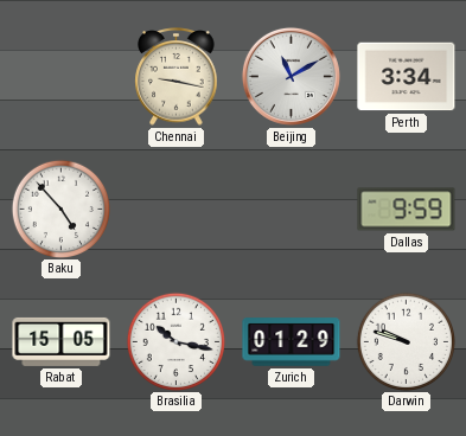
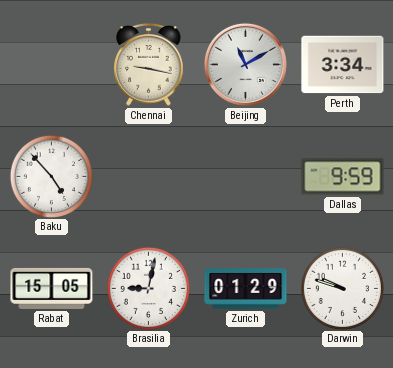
Brasilia: 10:17 -> 9:02
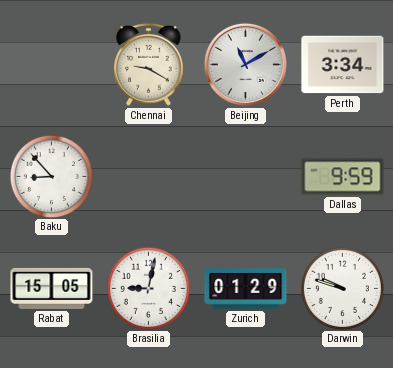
Chennai: 9:17 -> 9:20
Baku: 4:53 -> 8:53
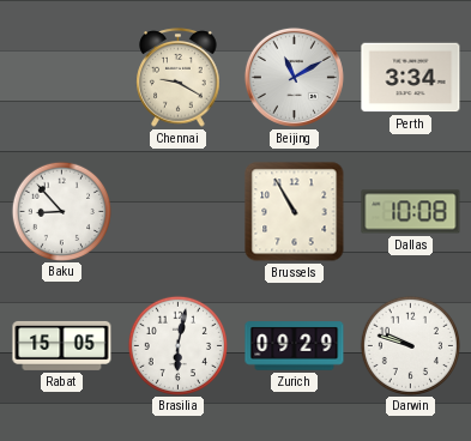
Brussels: none -> 10:55
Dallas: 9:59 -> 10:08
Brasilia: 9:02 -> 6:02
Zurich: 01:29 -> 09:29
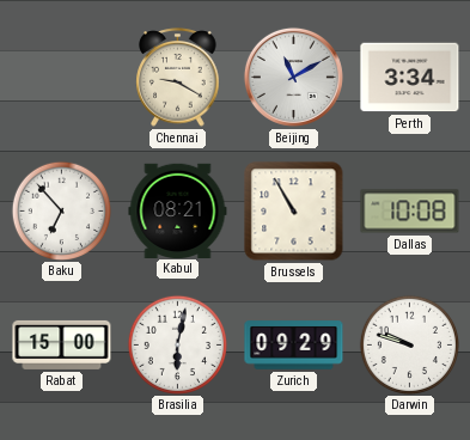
Baku: 8:53 -> 6:53
Kabul: none -> 08:21
Rabat: 15:05 -> 15:00
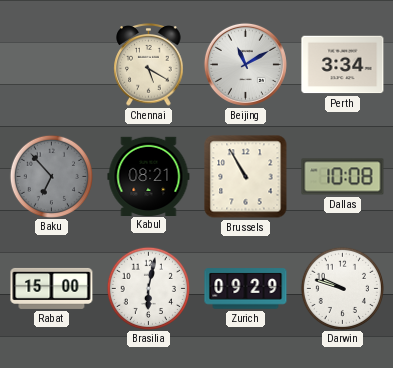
Chennai: 9:20 -> 5:20
Baku dial: white -> grey
